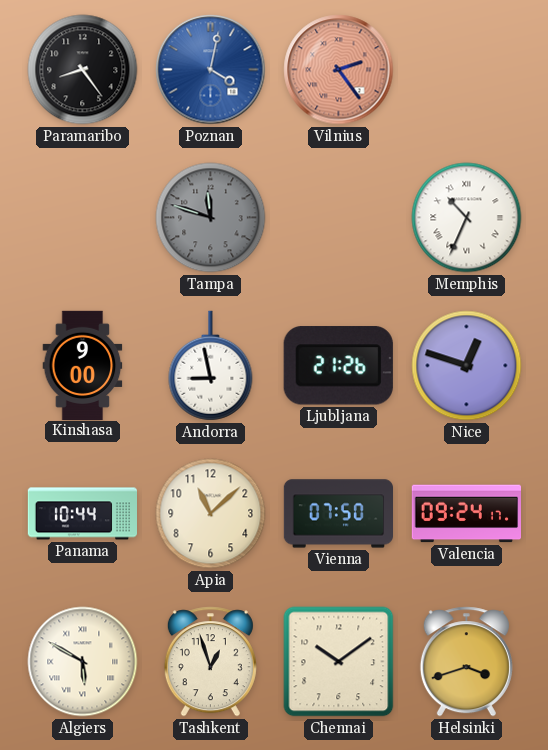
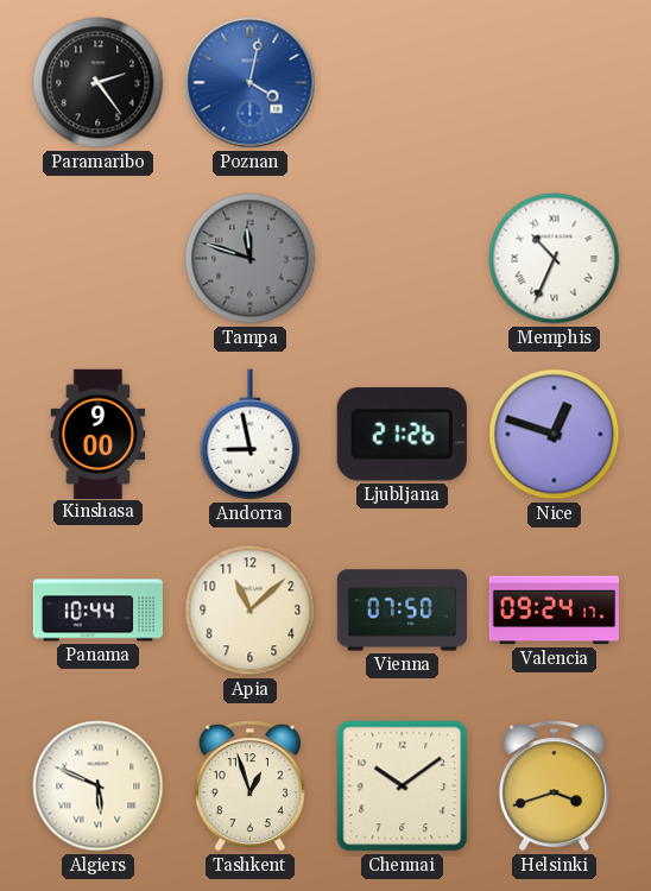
Paramaribo: 8:24 -> 2:24
Vilnius: 2:24 -> none
Algiers: 5:50 -> 5:49
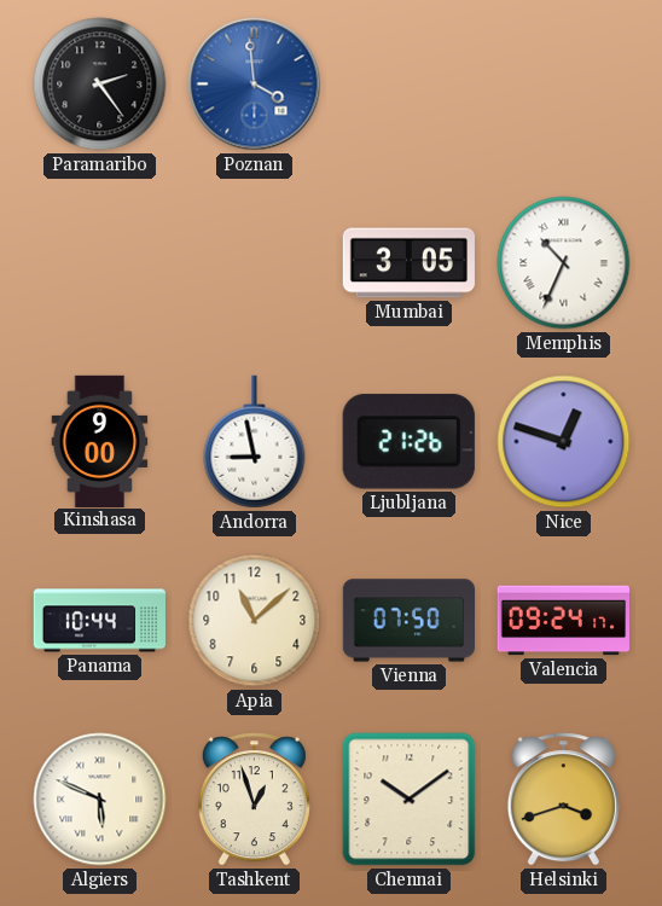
Poznan: 4:02 -> 3:59
Tampa: 11:48 -> none
Mumbai: none -> 3:05
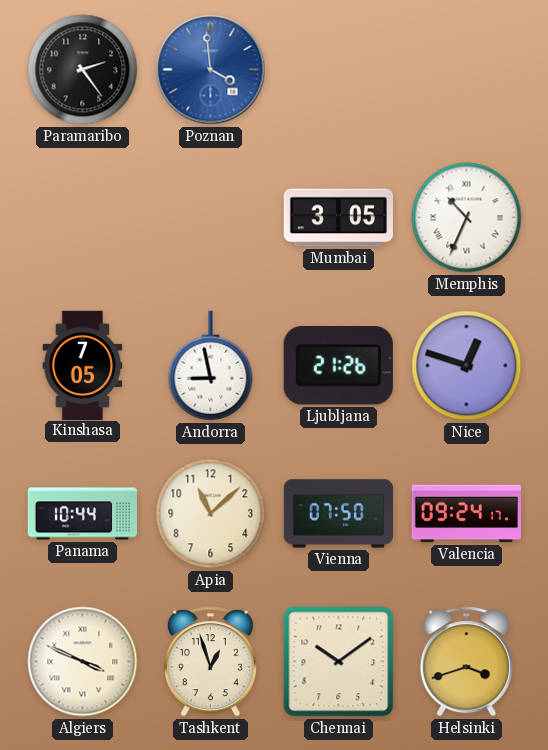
Kinshasa: 9:00 -> 7:05
Algiers: 5:49 -> 3:49
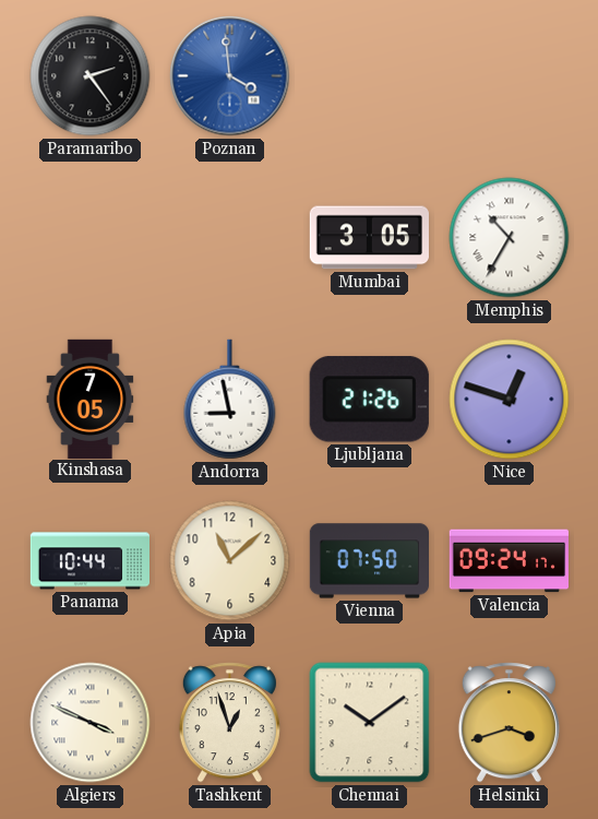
Memphis: 10:34 -> 10:35
